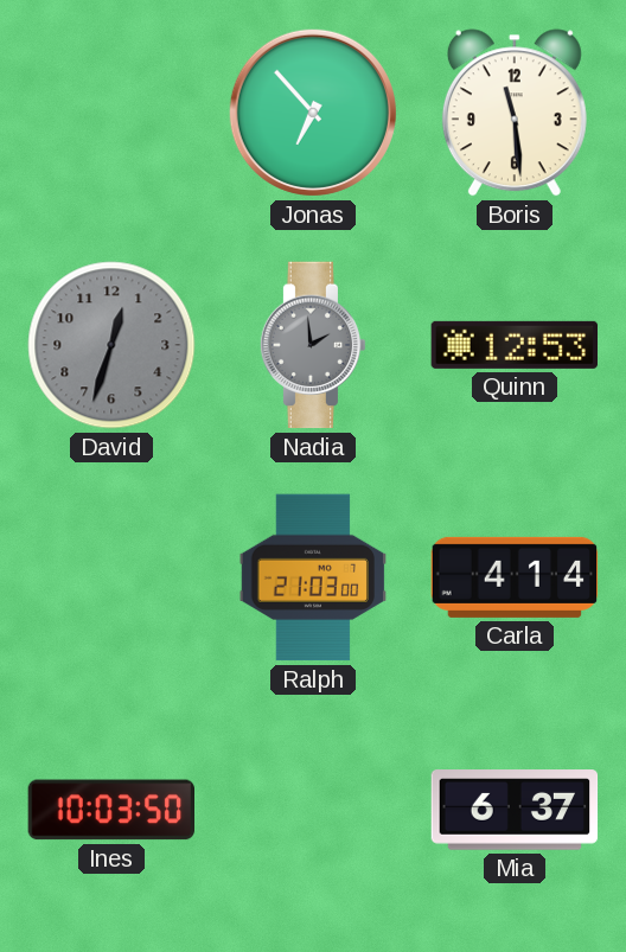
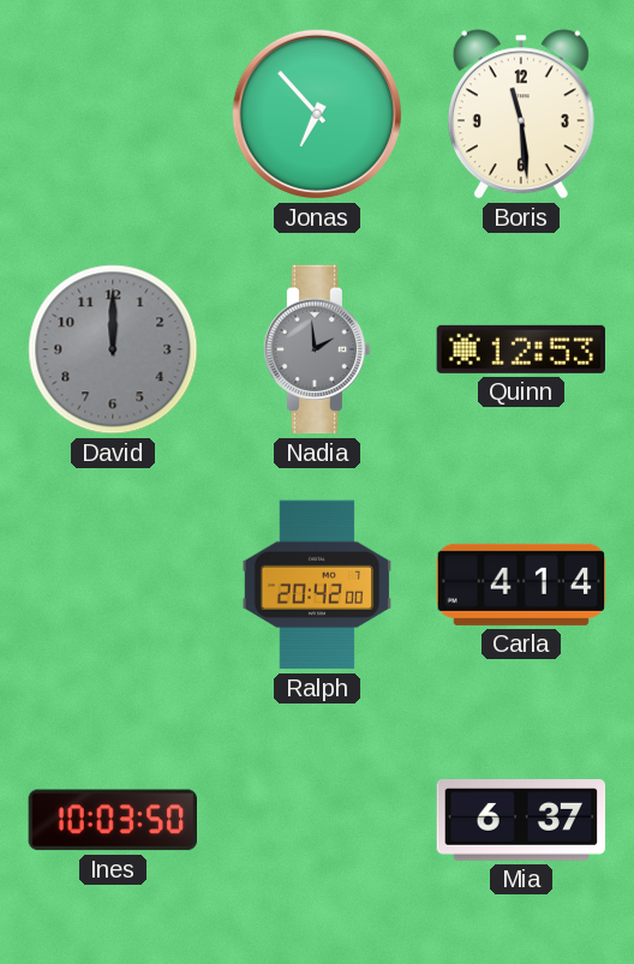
David: 12:33 -> 12:00
Ralph: 21:03 -> 20:42
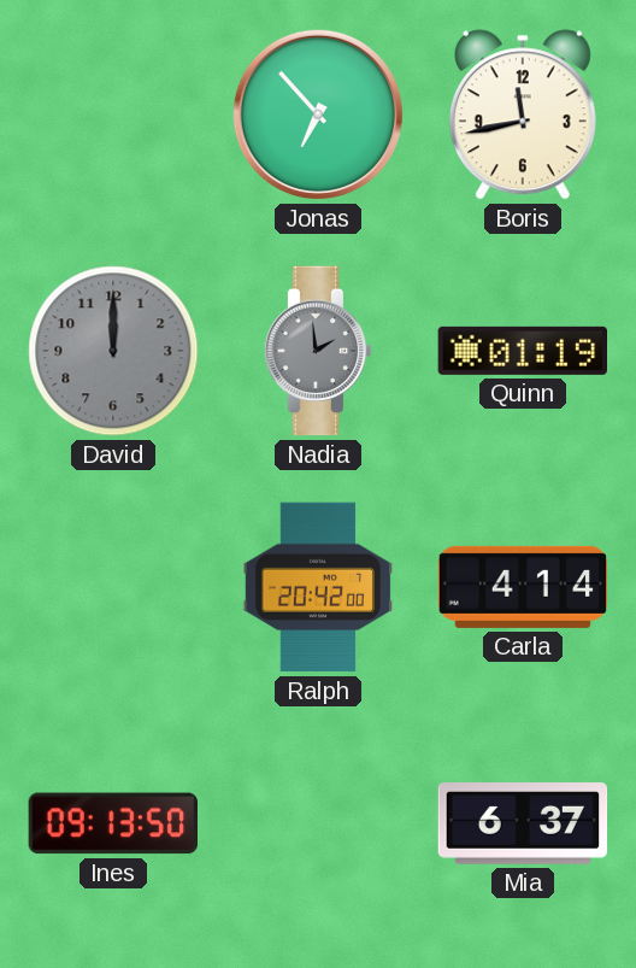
Boris: 11:29 -> 11:43
Quinn: 12:53 -> 01:19
Ines: 10:03 -> 09:13
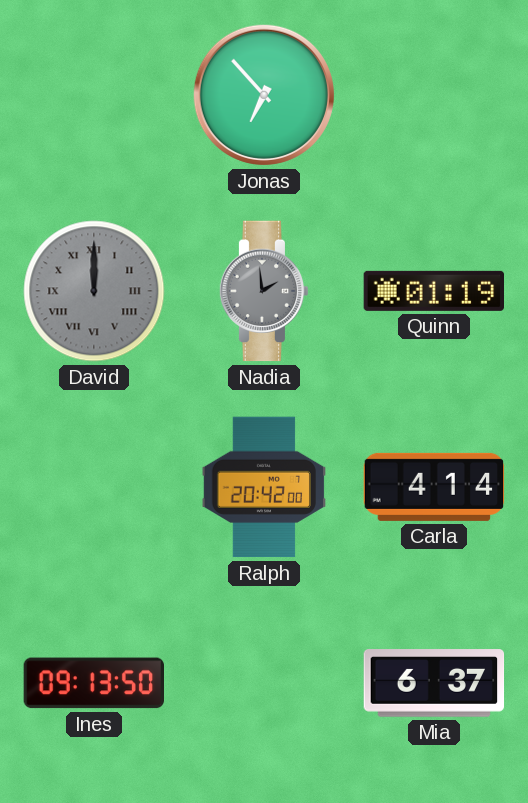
Boris: 11:43 -> none
David numerals: Arabic -> Roman
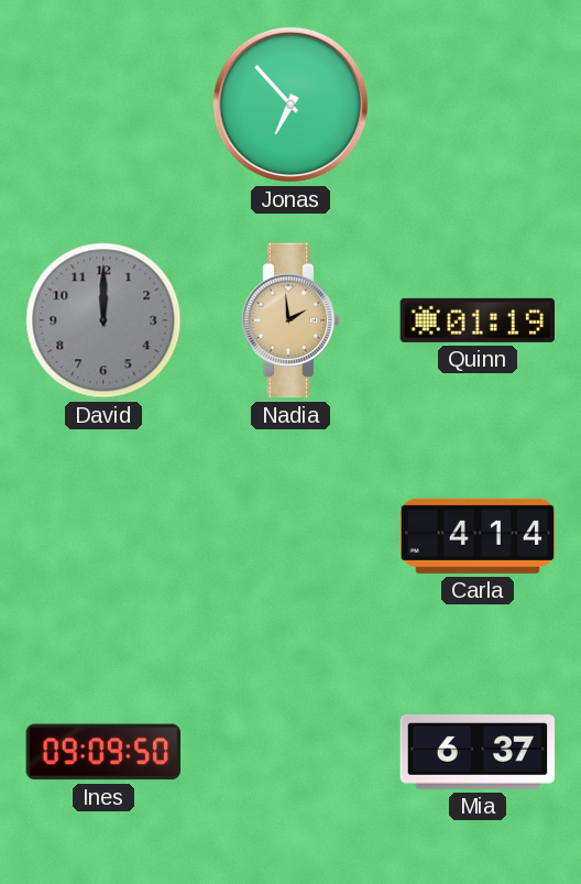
David numerals: Roman -> Arabic
Nadia dial: grey -> champagne
Ralph: 20:42 -> none
Ines: 09:13 -> 09:09
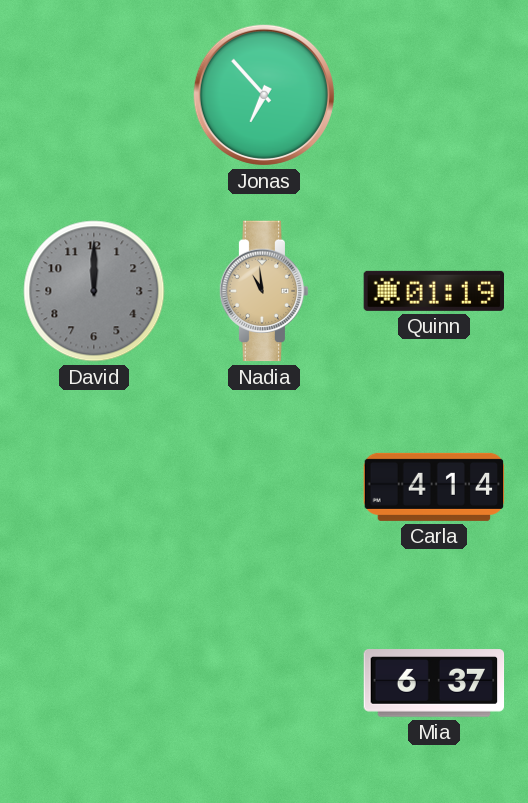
Nadia: 1:59 -> 10:59
Ines: 09:09 -> none
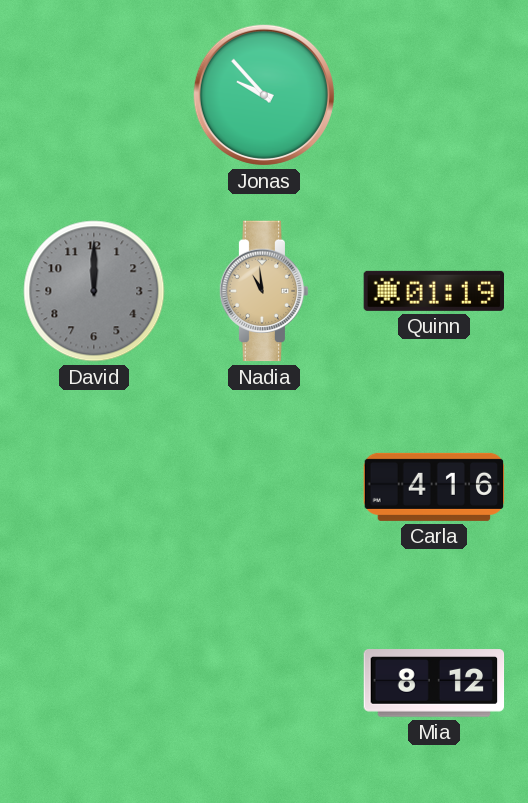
Jonas: 6:53 -> 9:53
Carla: 4:14 -> 4:16
Mia: 6:37 -> 8:12
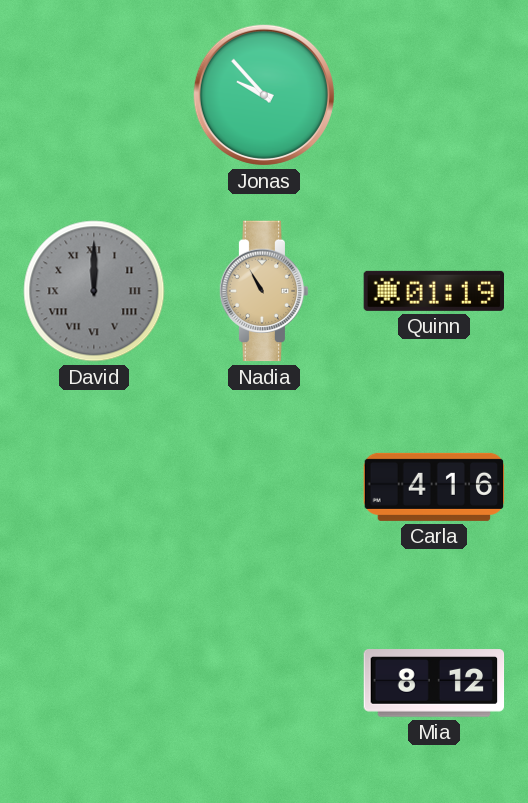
David numerals: Arabic -> Roman
Nadia: 10:59 -> 10:55
